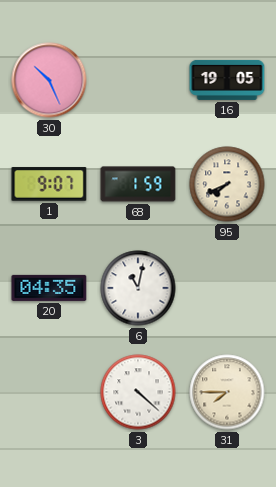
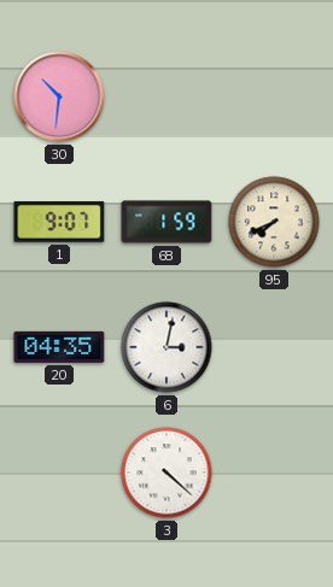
30: 10:26 -> 10:31
16: 19:05 -> none
6: 11:02 -> 3:02
31: 7:45 -> none
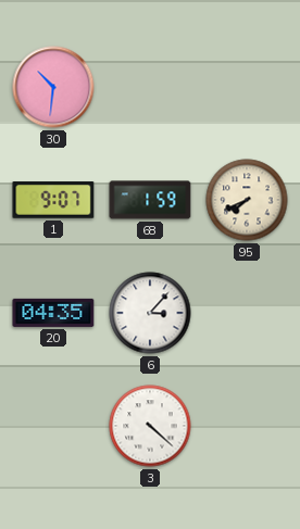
6: 3:02 -> 3:07
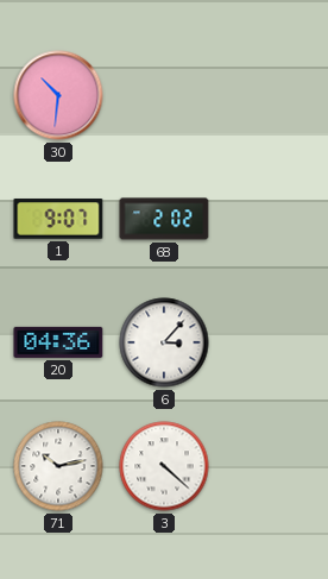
68: 1:59 -> 2:02
95: 7:41 -> none
20: 04:35 -> 04:36
71: none -> 10:13
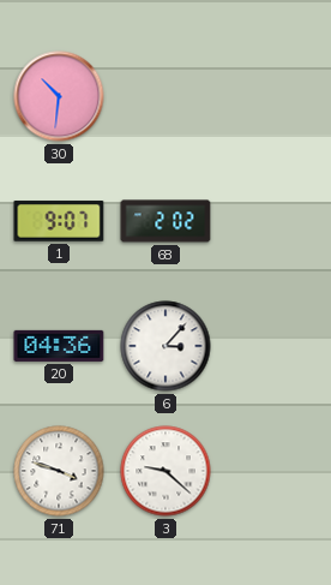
71: 10:13 -> 3:48
3: 4:22 -> 9:22
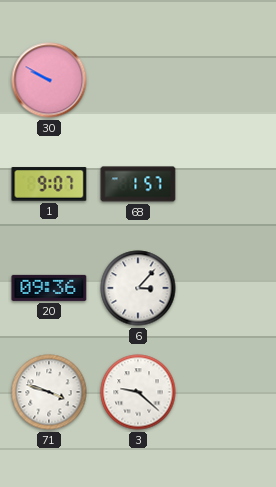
30: 10:31 -> 9:50
68: 2:02 -> 1:57
20: 04:36 -> 09:36
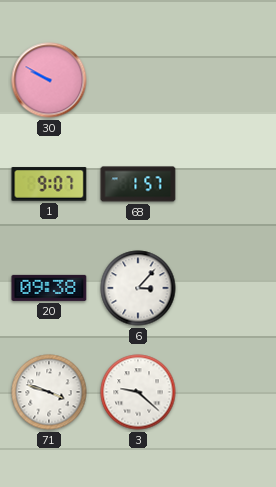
20: 09:36 -> 09:38
